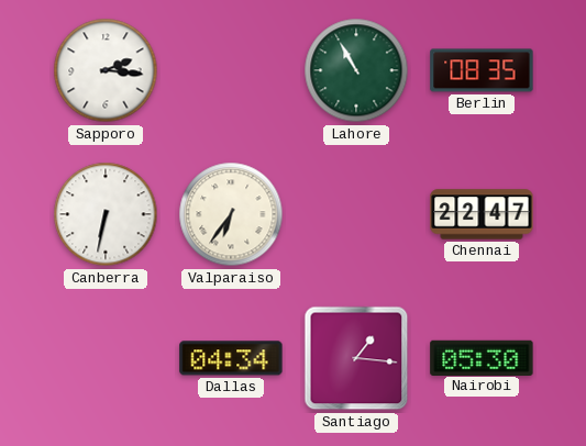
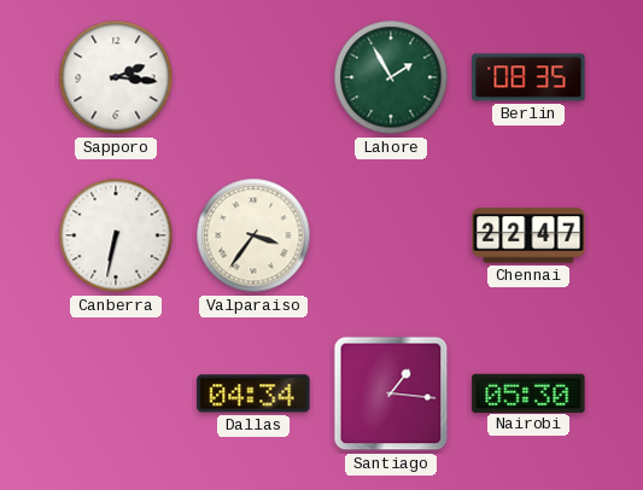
Lahore: 10:55 -> 1:55
Valparaiso: 6:36 -> 3:36
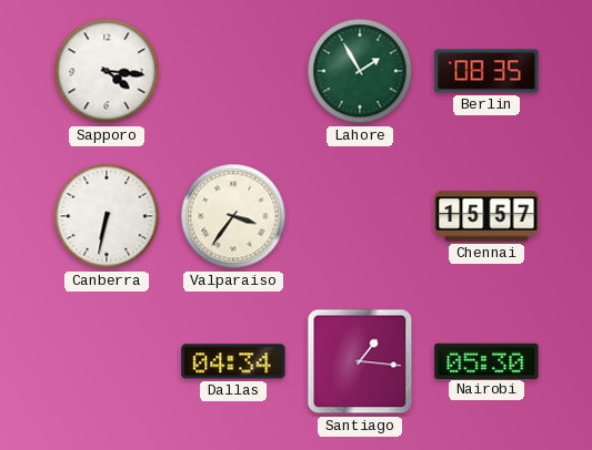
Sapporo: 2:16 -> 4:16
Chennai: 22:47 -> 15:57
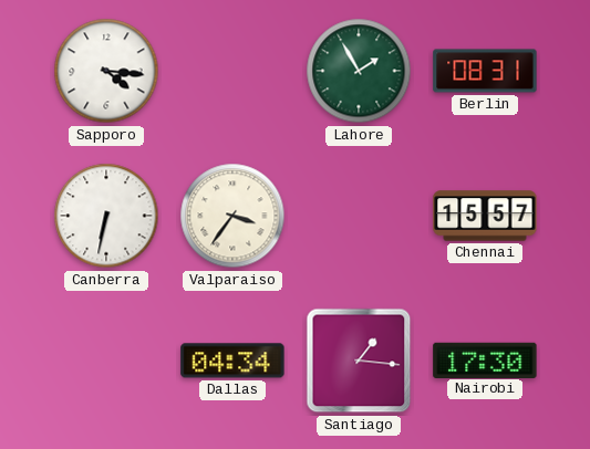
Berlin: 08:35 -> 08:31
Nairobi: 05:30 -> 17:30
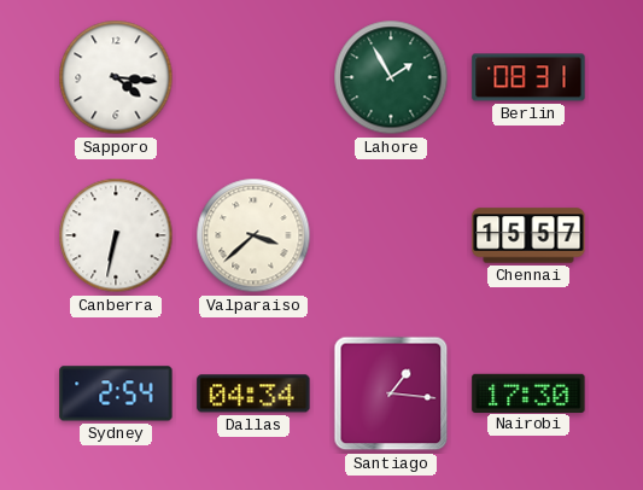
Valparaiso: 3:36 -> 3:38
Sydney: none -> 2:54
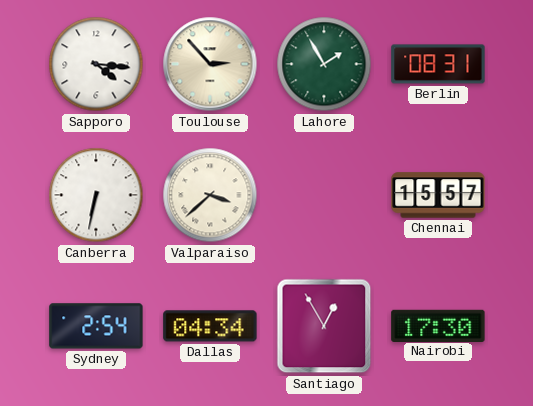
Toulouse: none -> 2:53
Santiago: 1:16 -> 12:55
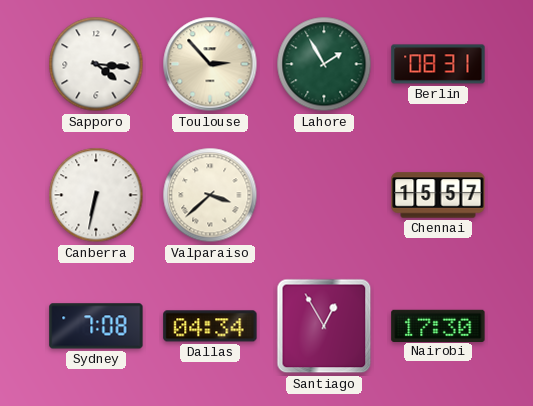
Sydney: 2:54 -> 7:08
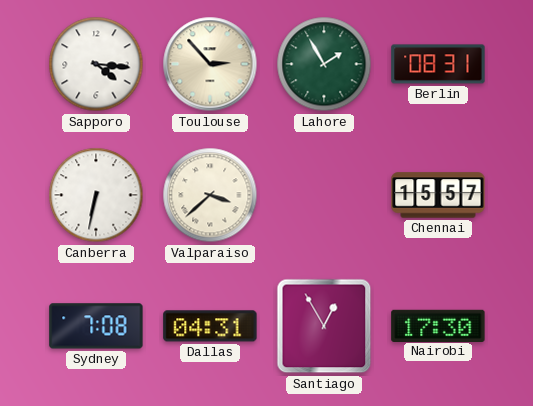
Dallas: 04:34 -> 04:31
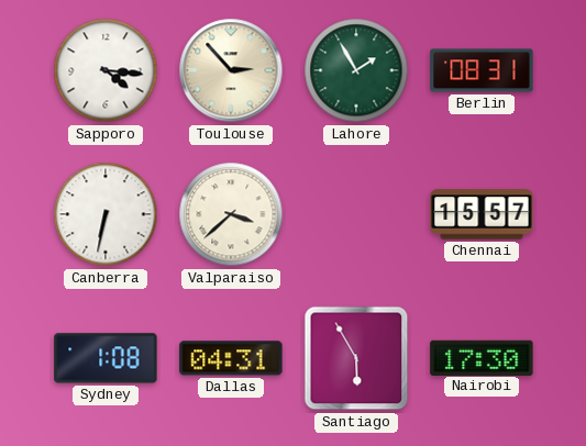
Sydney: 7:08 -> 1:08
Santiago: 12:55 -> 5:55
